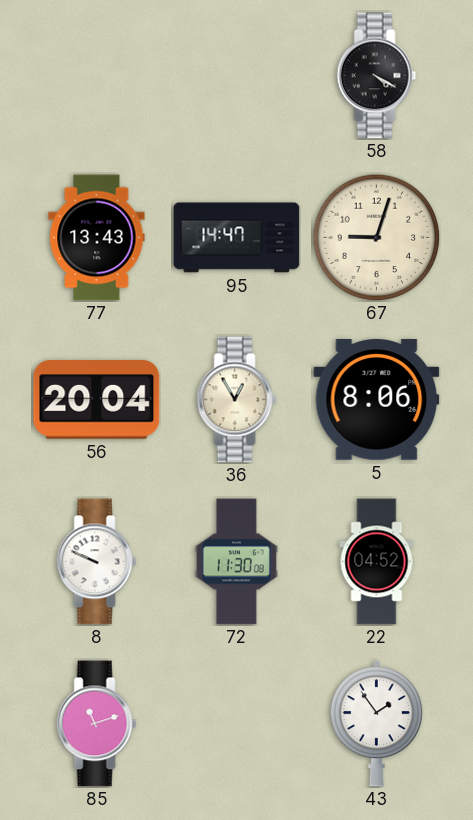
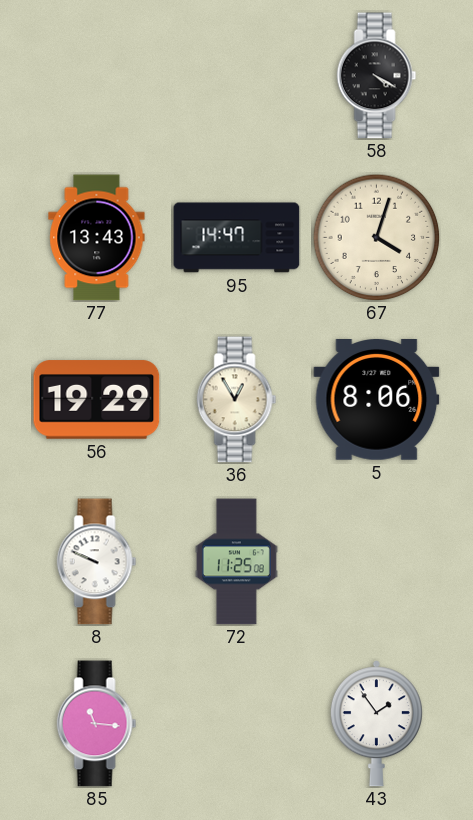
67: 9:03 -> 4:03
56: 20:04 -> 19:29
72: 11:30 -> 11:25
22: 04:52 -> none
85: 11:12 -> 11:16
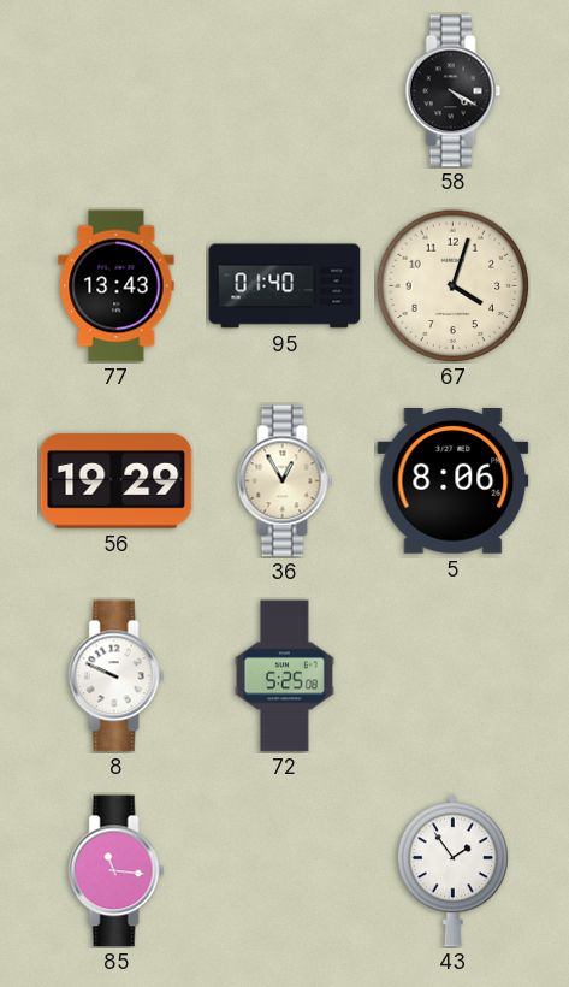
95: 14:47 -> 01:40
72: 11:25 -> 5:25
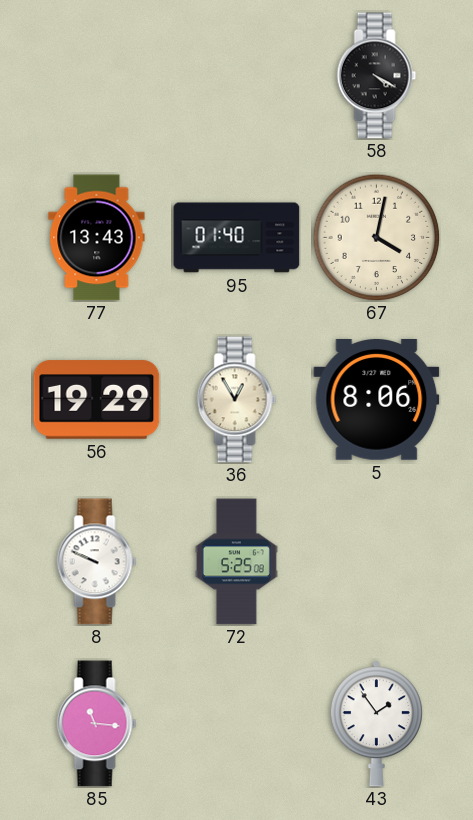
67: 4:03 -> 4:02
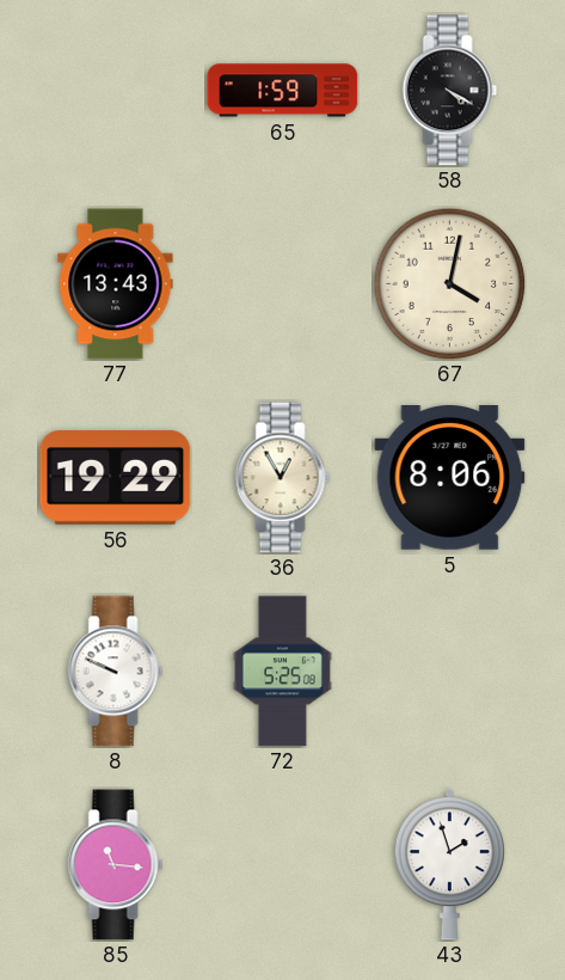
65: none -> 1:59
95: 01:40 -> none
43: 1:54 -> 1:57
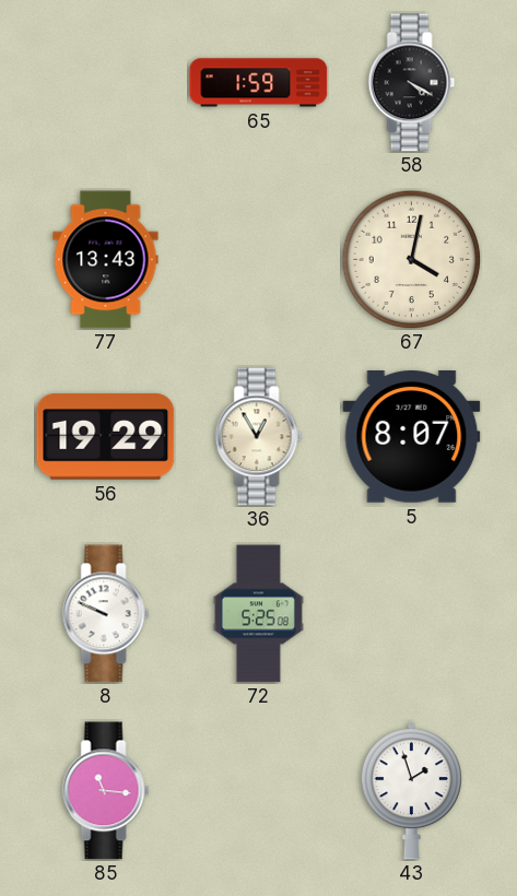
5: 8:06 -> 8:07
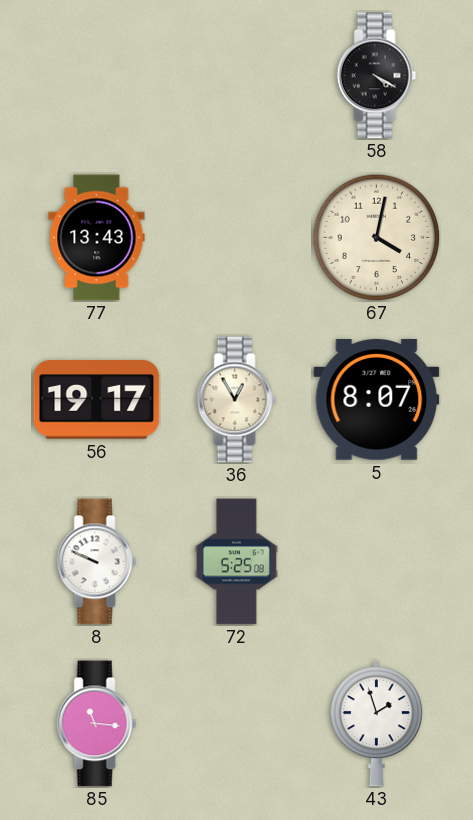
65: 1:59 -> none
56: 19:29 -> 19:17
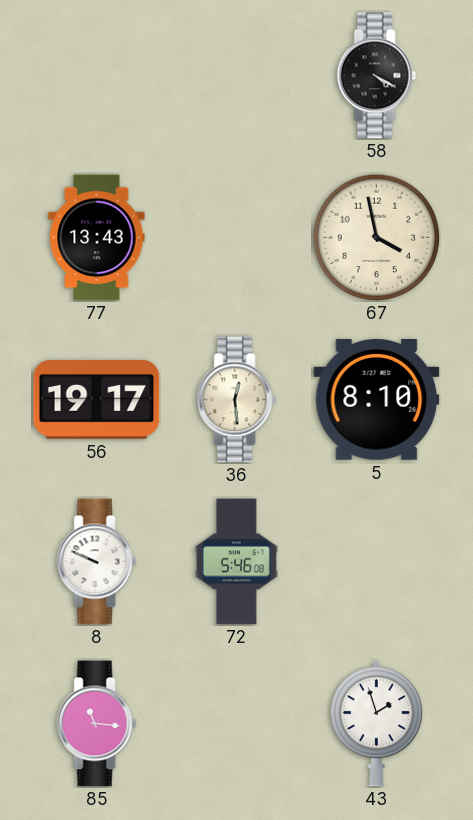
67: 4:02 -> 3:58
36: 12:55 -> 12:29
5: 8:07 -> 8:10
72: 5:25 -> 5:46
